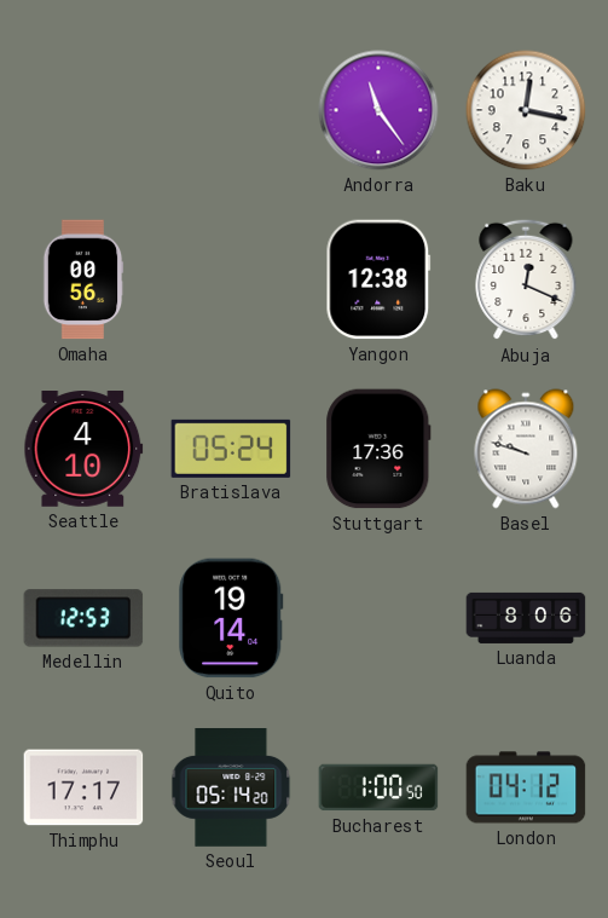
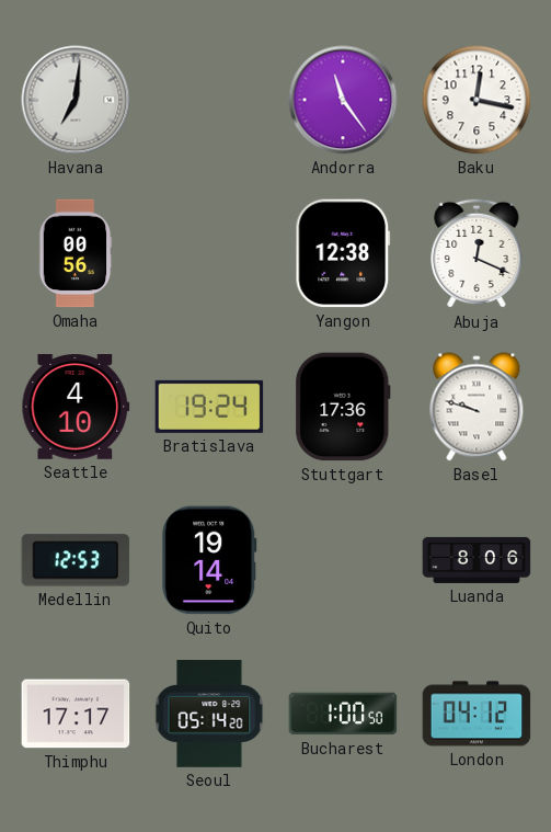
Havana: none -> 7:01
Bratislava: 05:24 -> 19:24
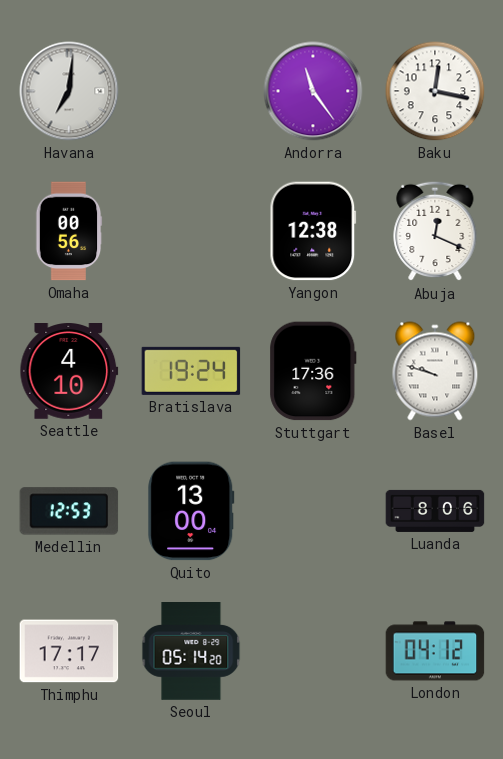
Quito: 19:14 -> 13:00
Bucharest: 1:00 -> none
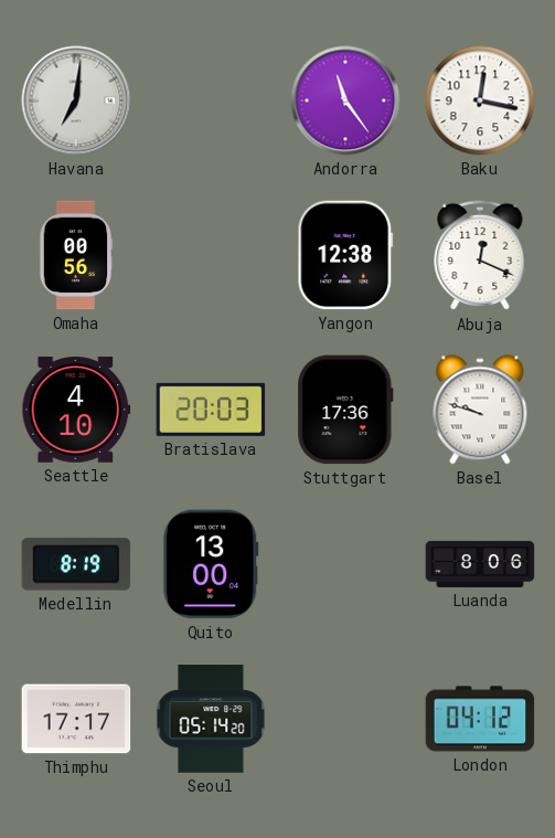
Bratislava: 19:24 -> 20:03
Medellin: 12:53 -> 8:19
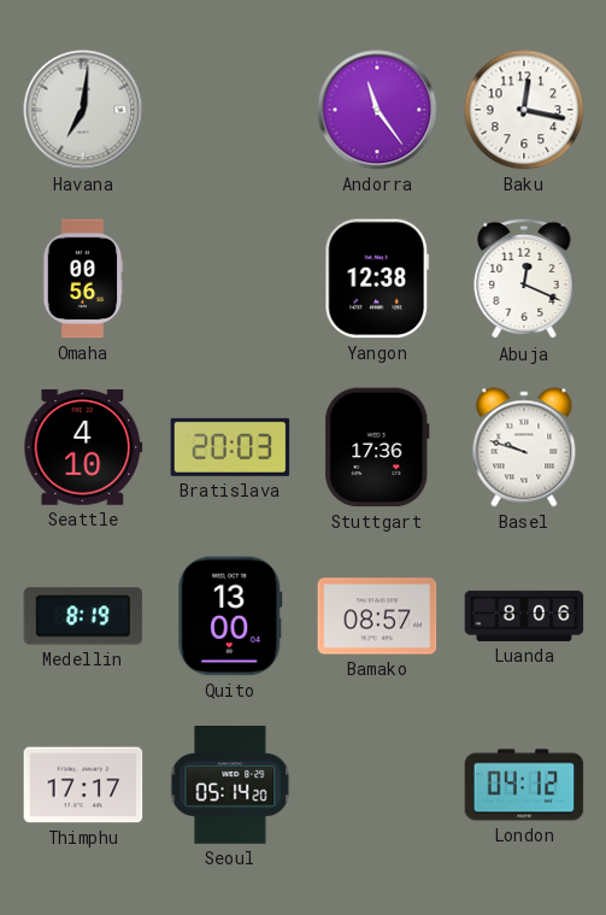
Bamako: none -> 08:57
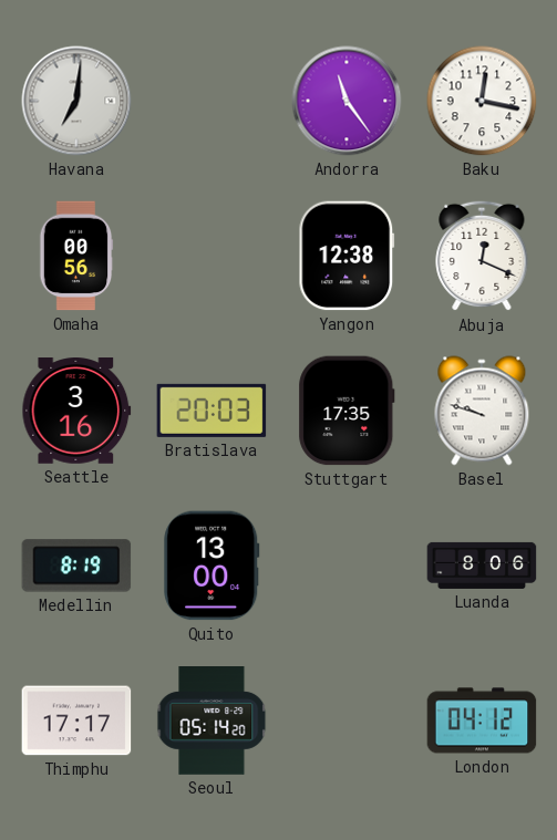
Seattle: 4:10 -> 3:16
Stuttgart: 17:36 -> 17:35
Bamako: 08:57 -> none
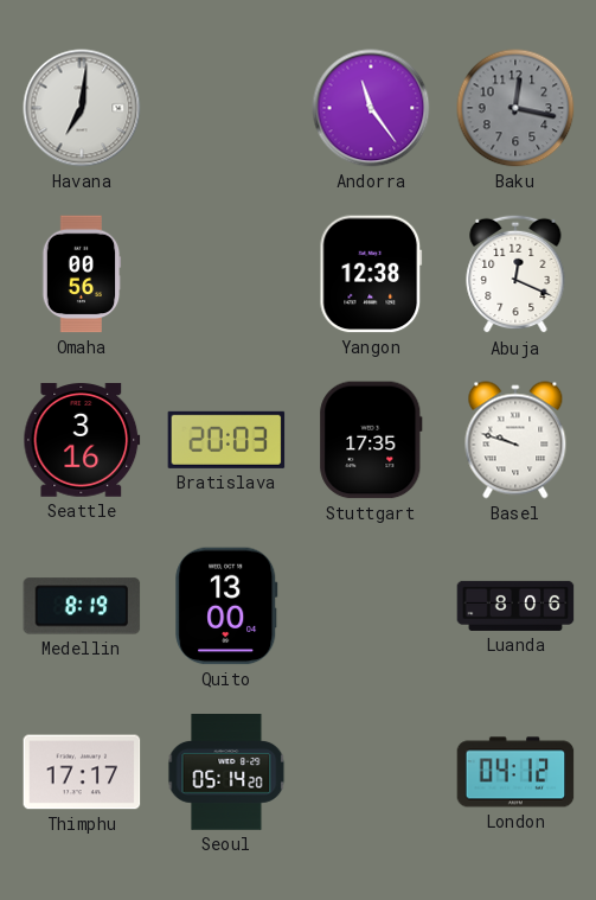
Baku dial: white -> grey
